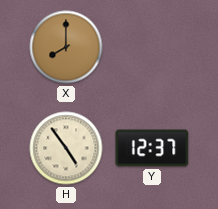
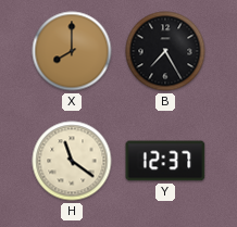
B: none -> 7:25
H: 4:54 -> 11:21
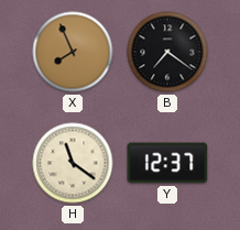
X: 8:00 -> 7:56
B: 7:25 -> 7:21
